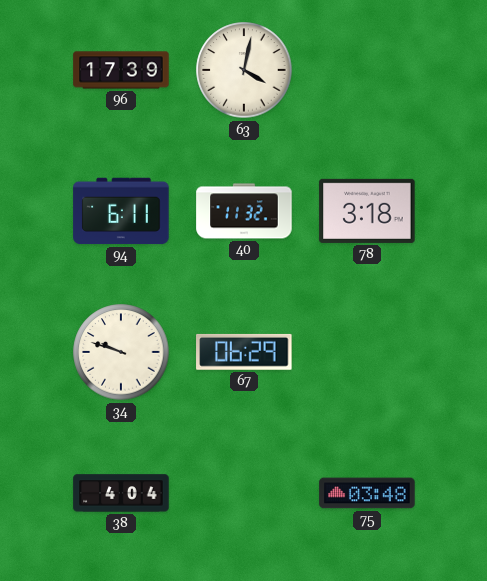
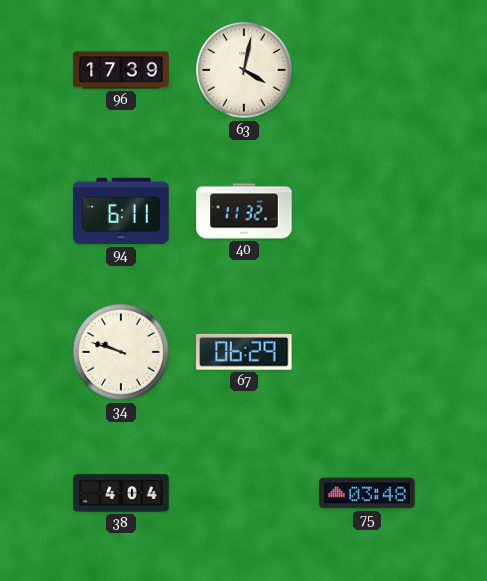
78: 3:18 -> none
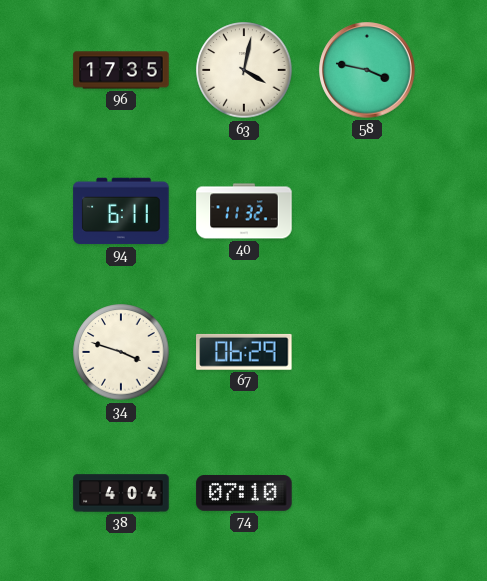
96: 17:39 -> 17:35
58: none -> 3:47
34: 9:48 -> 3:48
74: none -> 07:10
75: 03:48 -> none
